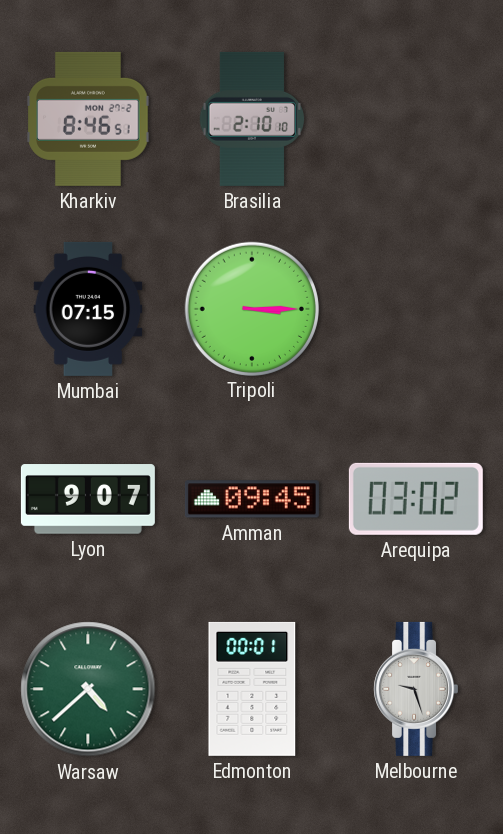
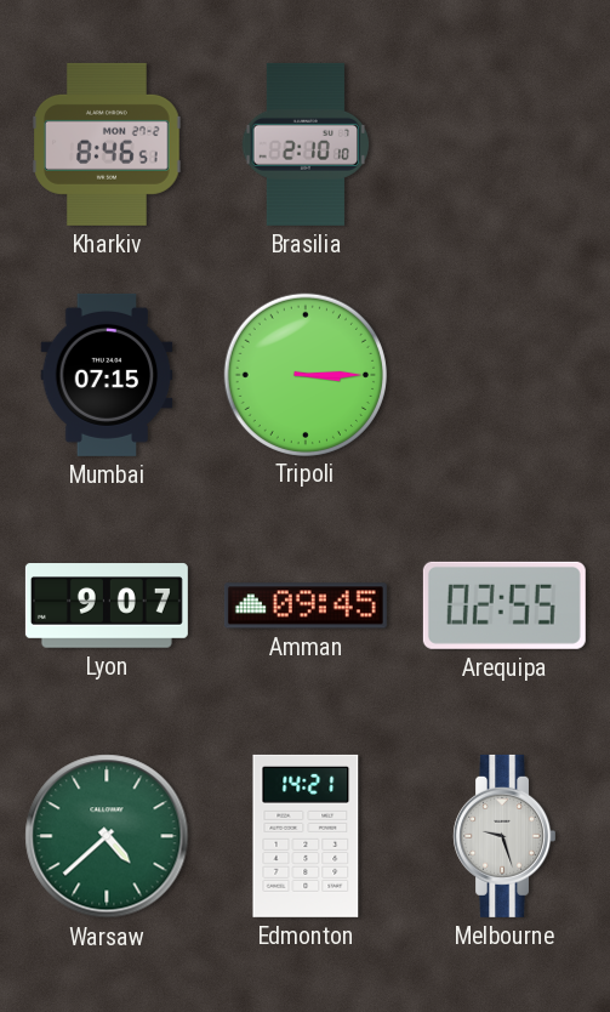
Arequipa: 03:02 -> 02:55
Edmonton: 00:01 -> 14:21
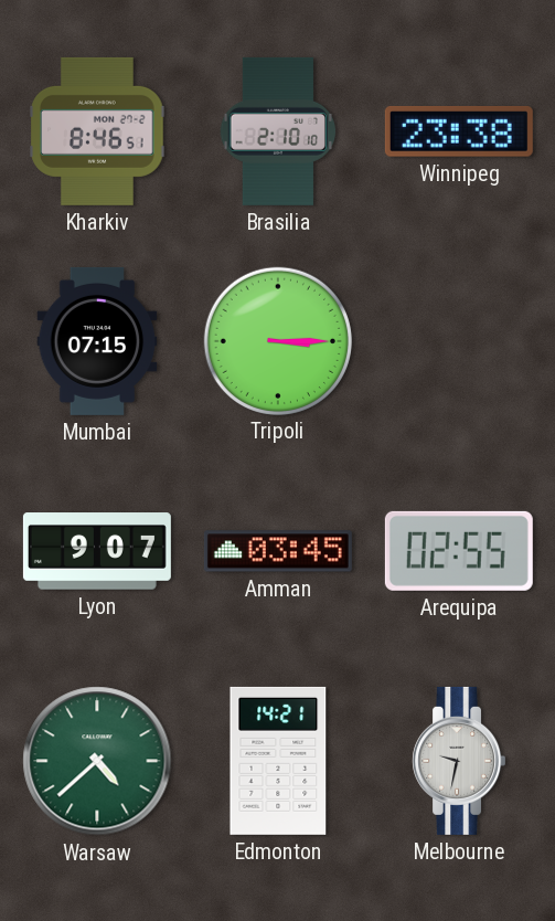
Winnipeg: none -> 23:38
Amman: 09:45 -> 03:45
Melbourne: 9:27 -> 9:32
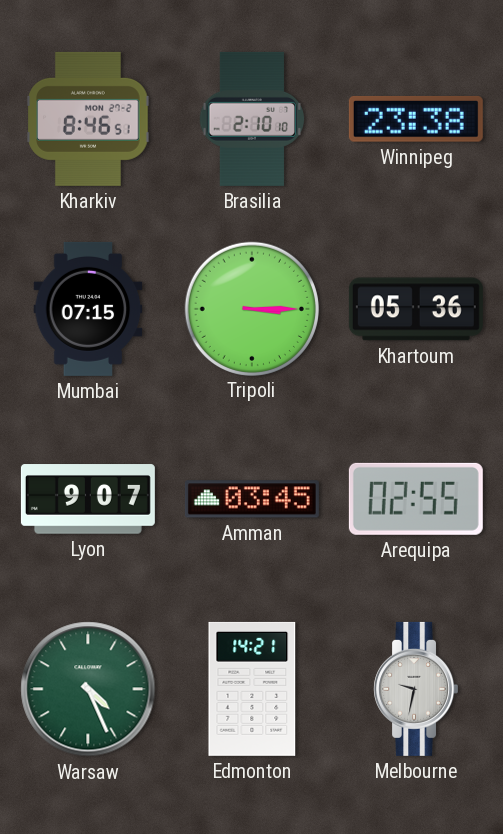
Khartoum: none -> 05:36
Warsaw: 4:38 -> 4:26
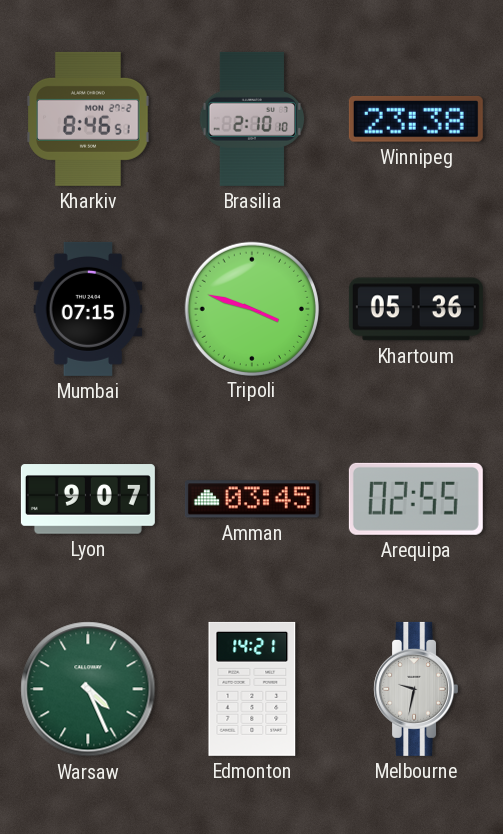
Tripoli: 3:15 -> 3:48
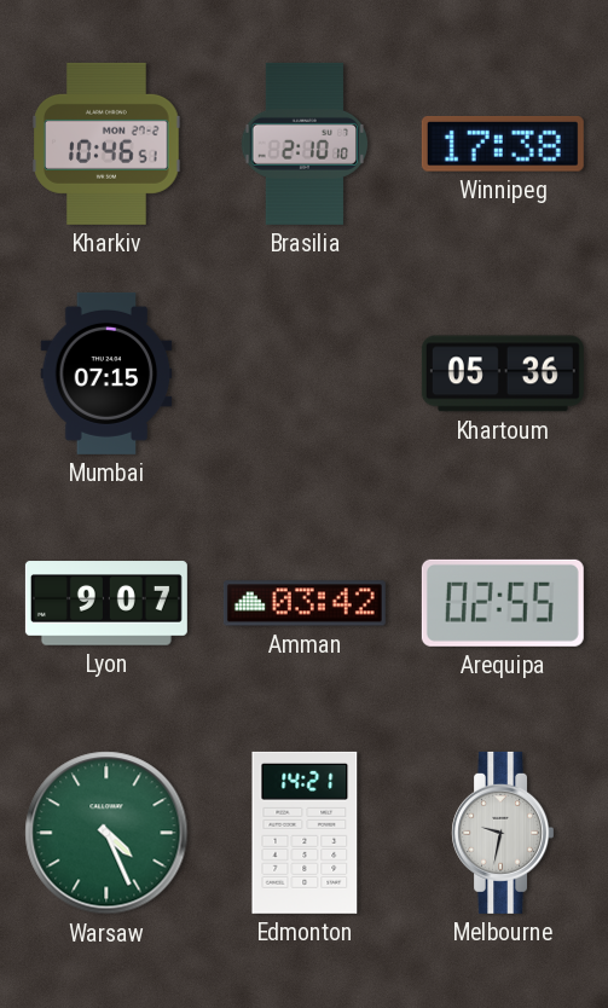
Kharkiv: 8:46 -> 10:46
Winnipeg: 23:38 -> 17:38
Tripoli: 3:48 -> none
Amman: 03:45 -> 03:42
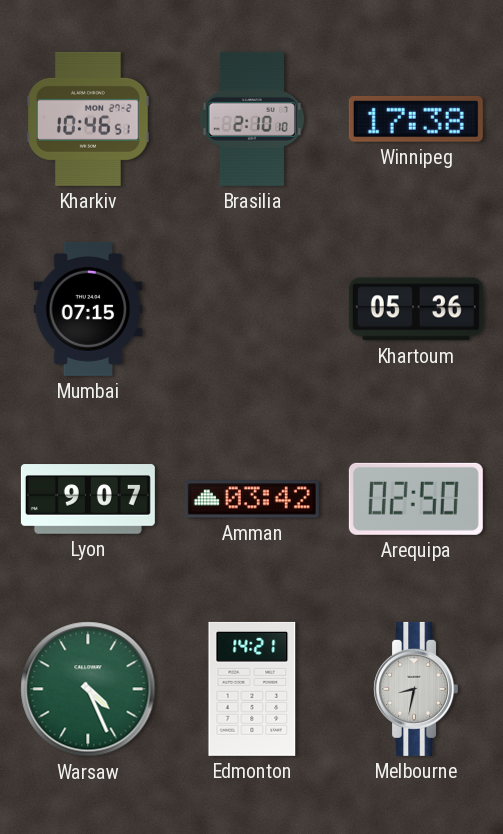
Arequipa: 02:55 -> 02:50
Melbourne: 9:32 -> 8:32
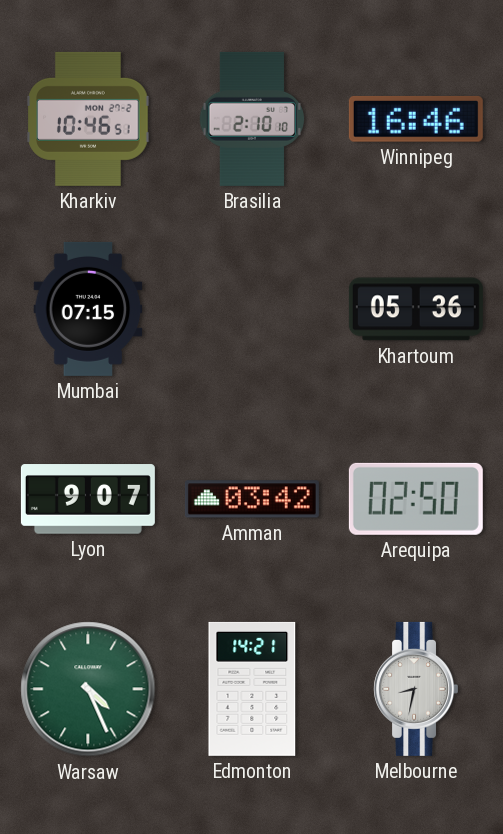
Winnipeg: 17:38 -> 16:46
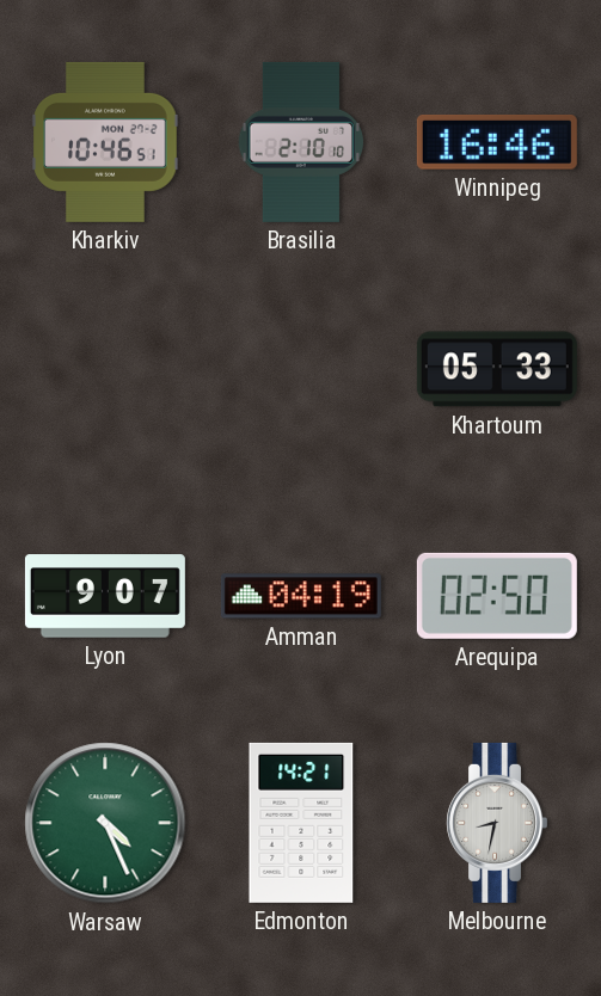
Mumbai: 07:15 -> none
Khartoum: 05:36 -> 05:33
Amman: 03:42 -> 04:19
